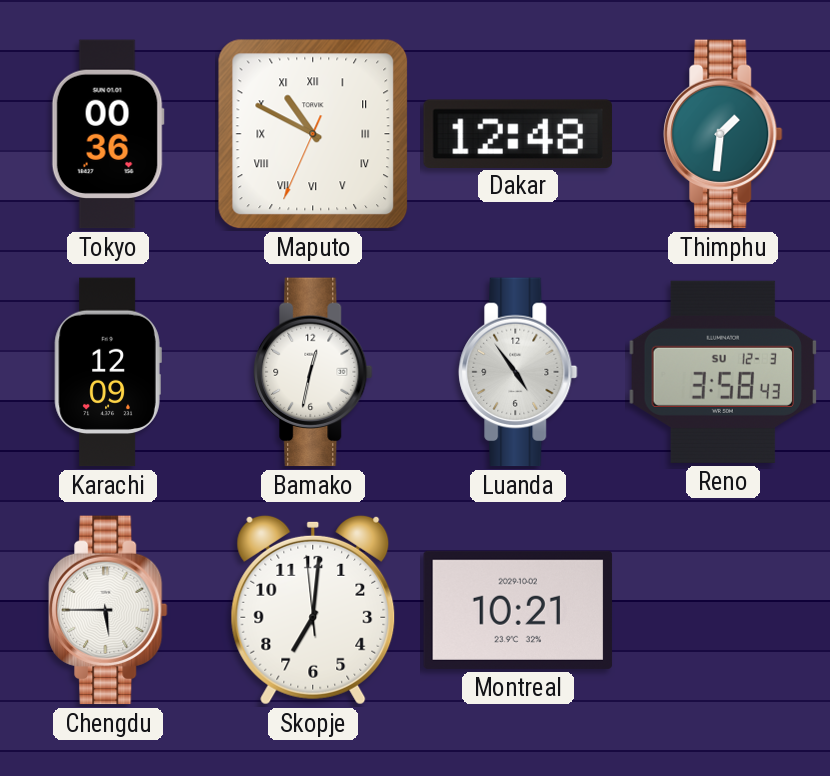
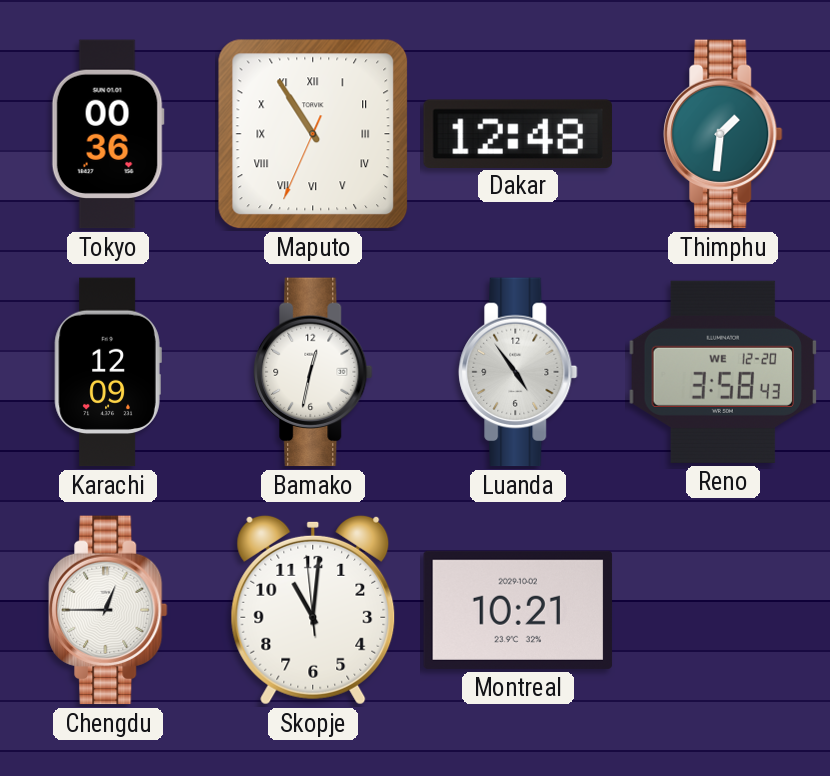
Maputo: 10:49 -> 10:54
Reno date: SU 12-3 -> WE 12-20
Chengdu: 5:45 -> 12:45
Skopje: 7:00 -> 11:00
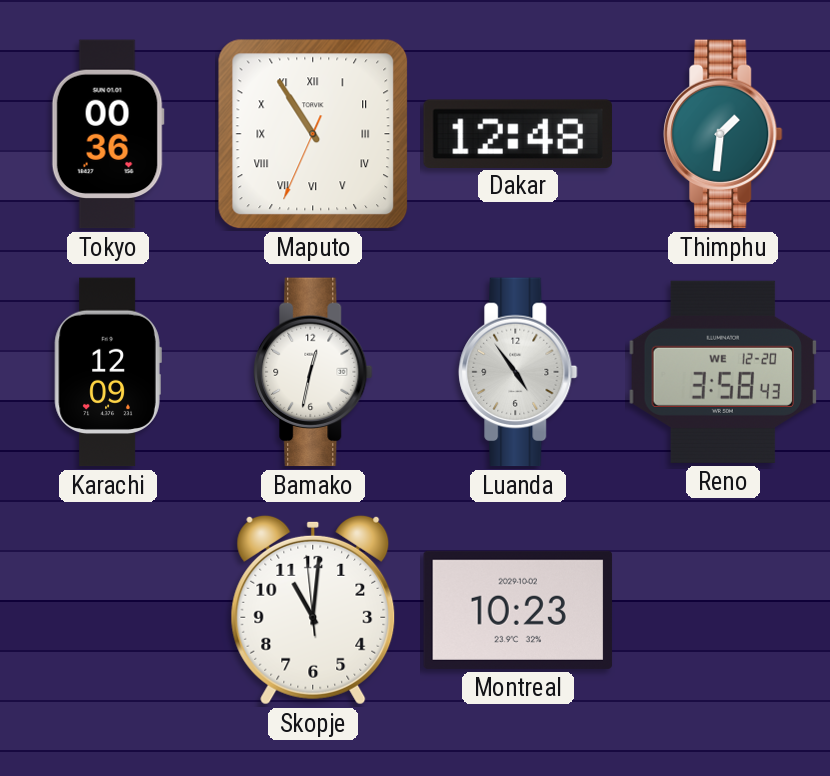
Chengdu: 12:45 -> none
Montreal: 10:21 -> 10:23
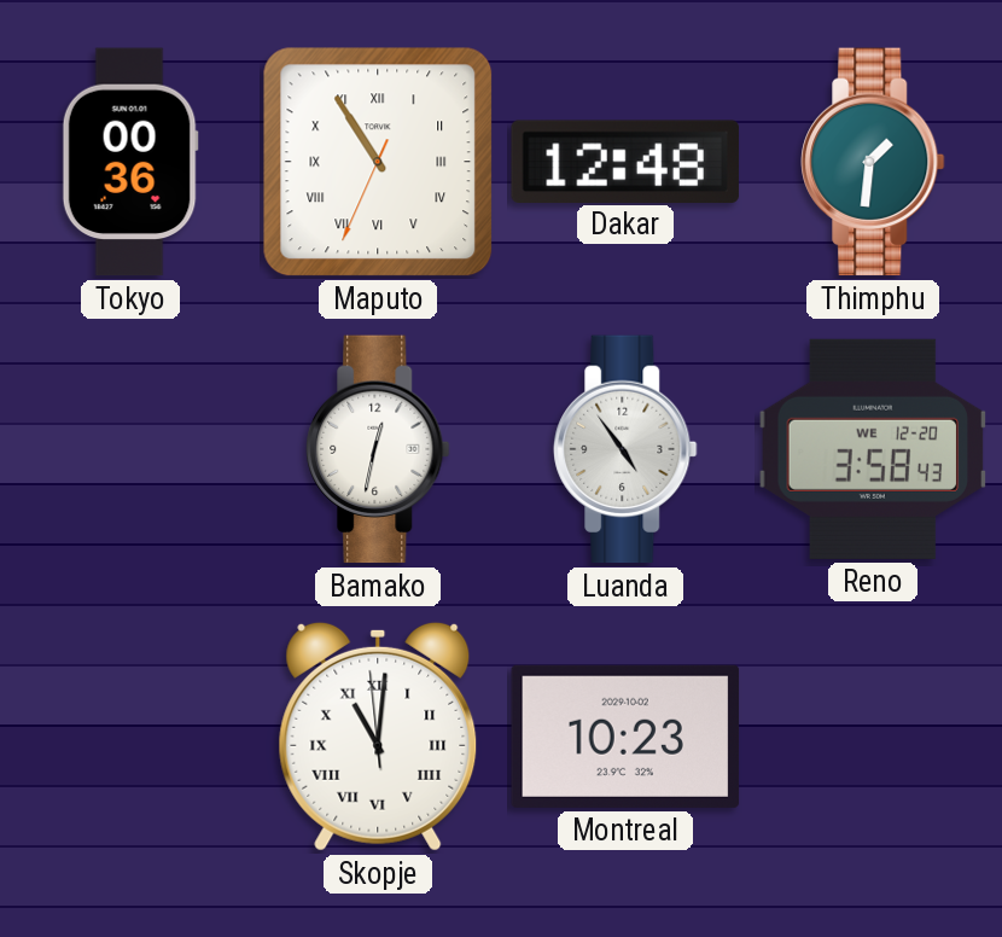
Karachi: 12:09 -> none
Skopje numerals: Arabic -> Roman
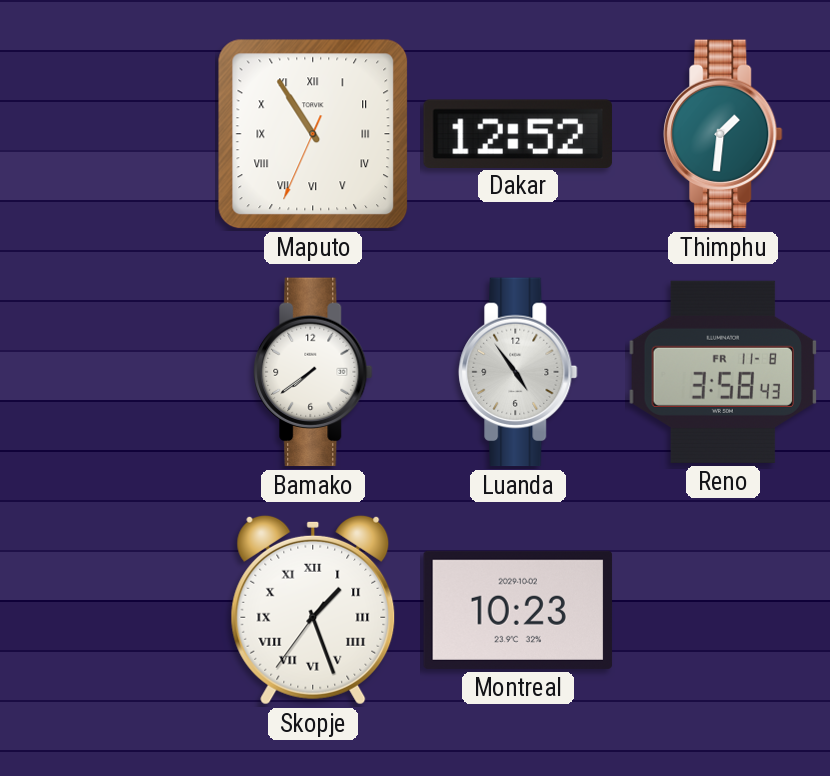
Tokyo: 00:36 -> none
Dakar: 12:48 -> 12:52
Bamako: 12:32 -> 7:39
Reno date: WE 12-20 -> FR 11-8
Skopje: 11:00 -> 1:26
